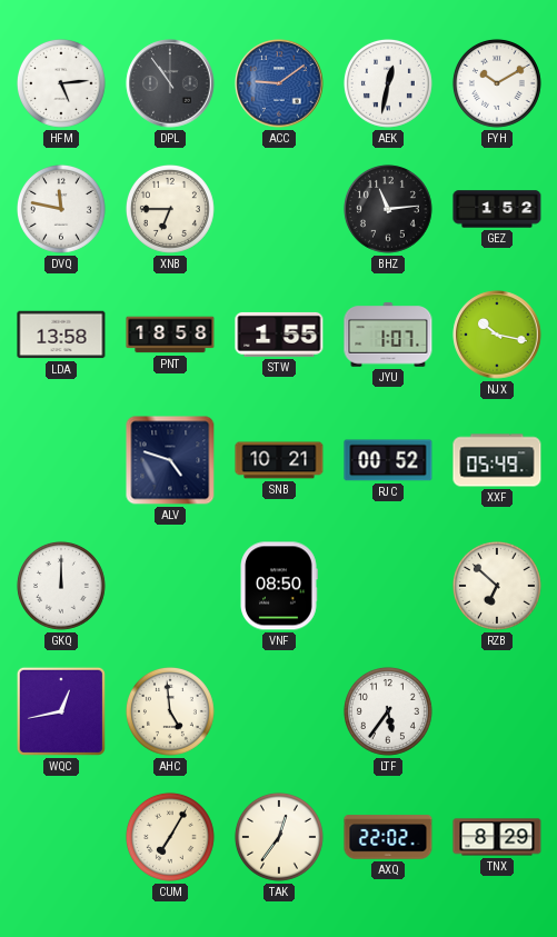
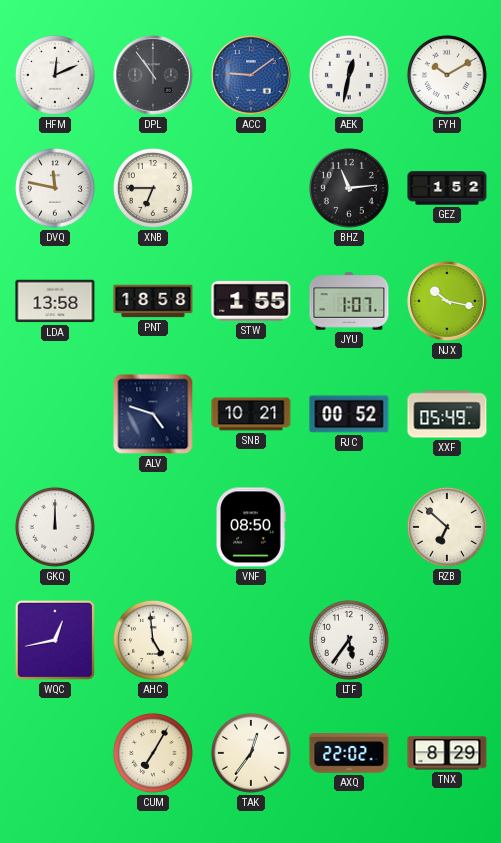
HFM: 5:14 -> 12:11
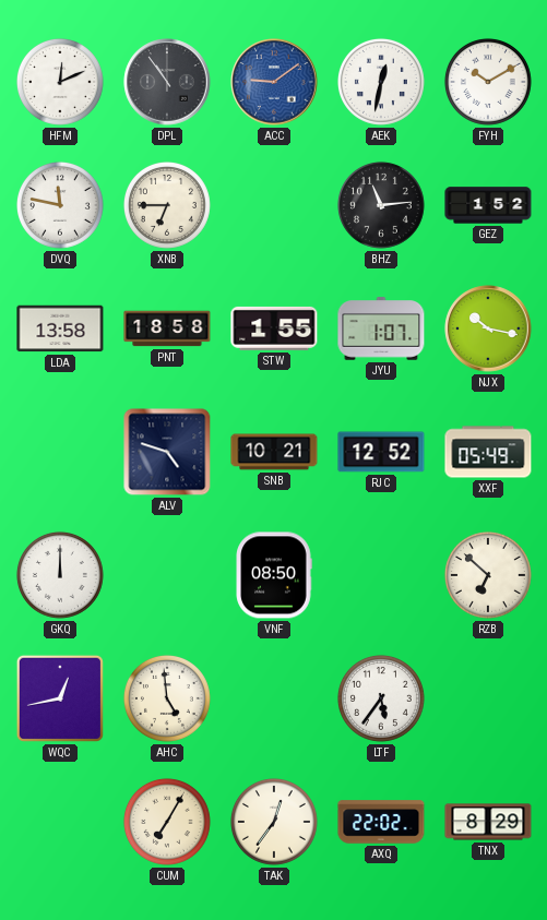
RJC: 00:52 -> 12:52
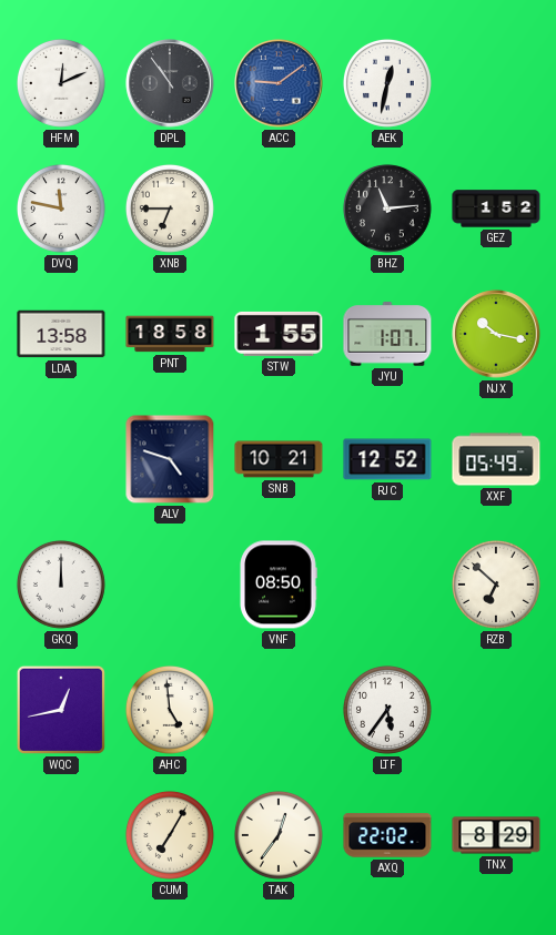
FYH: 10:10 -> none
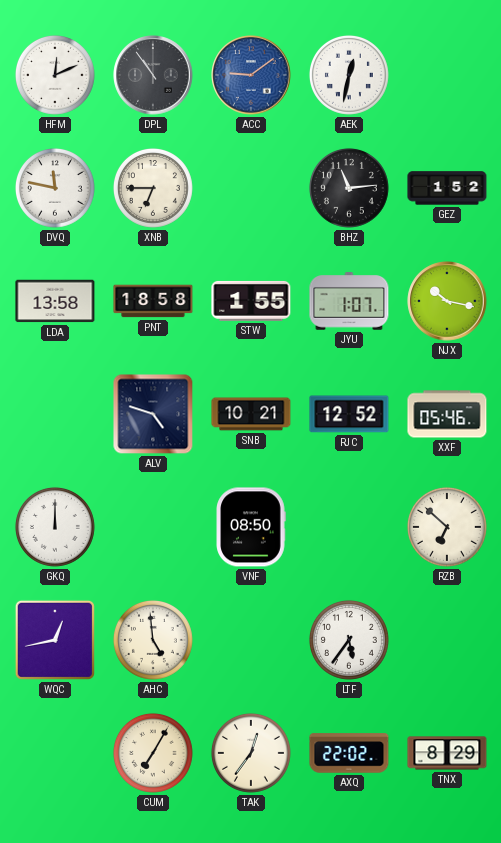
XXF: 05:49 -> 05:46
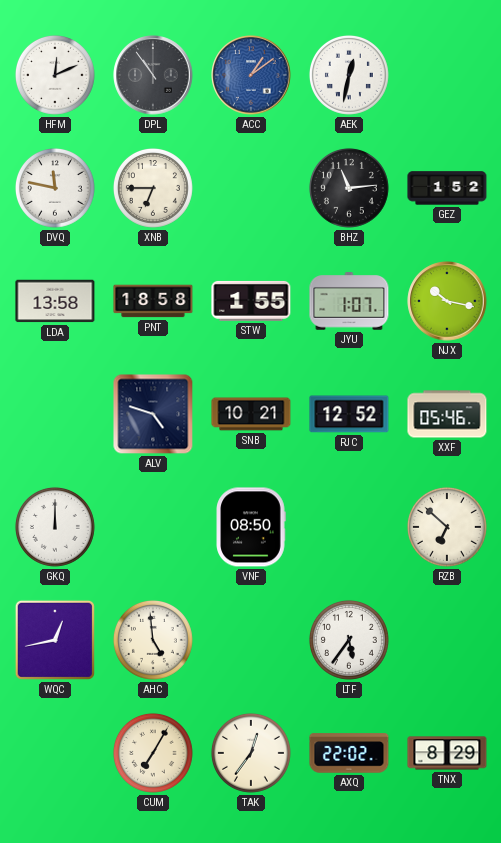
ACC: 9:09 -> 1:09
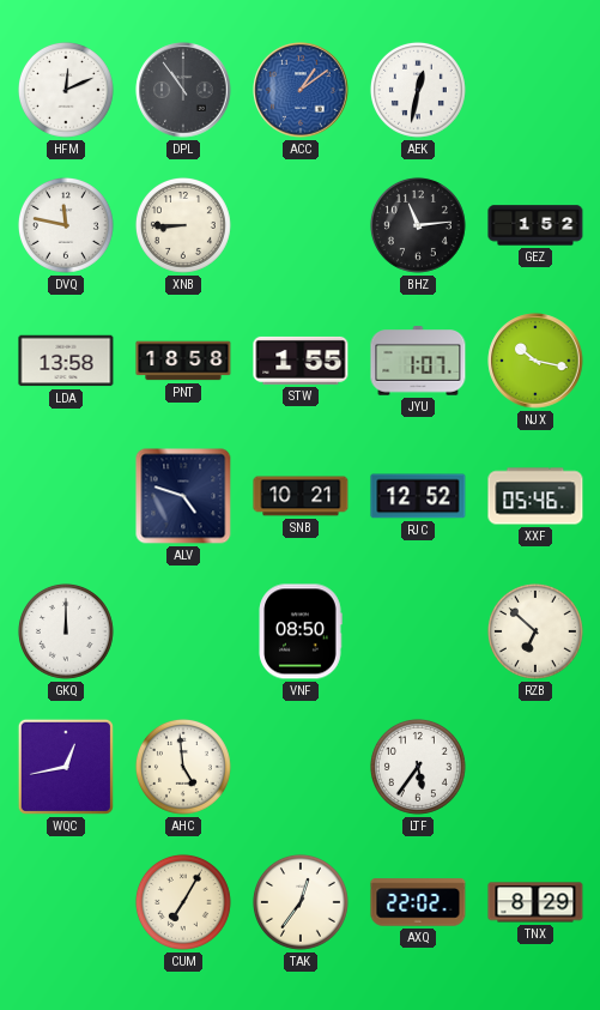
XNB: 6:45 -> 8:45
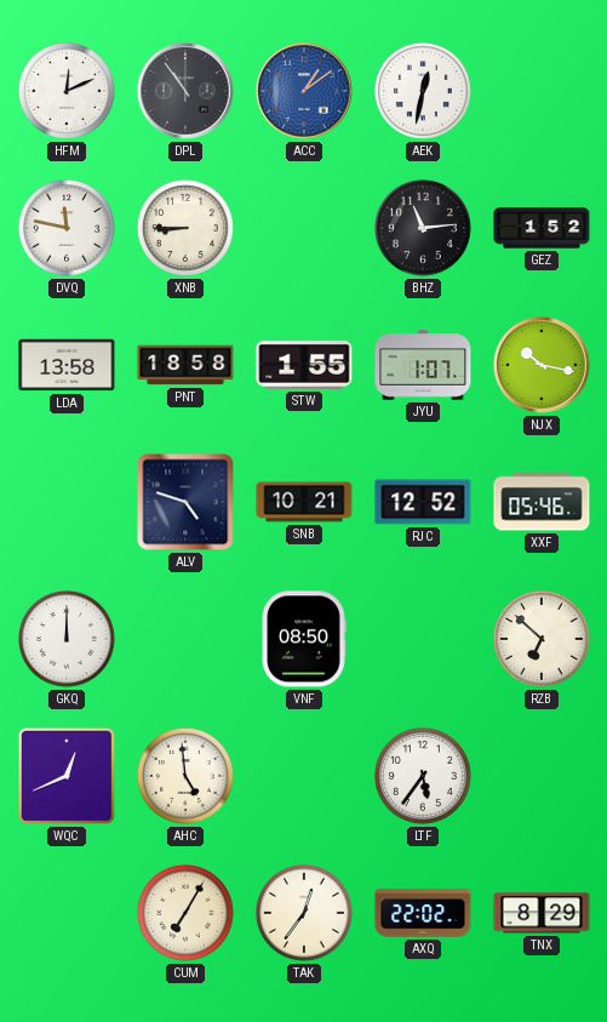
WQC: 12:43 -> 12:41
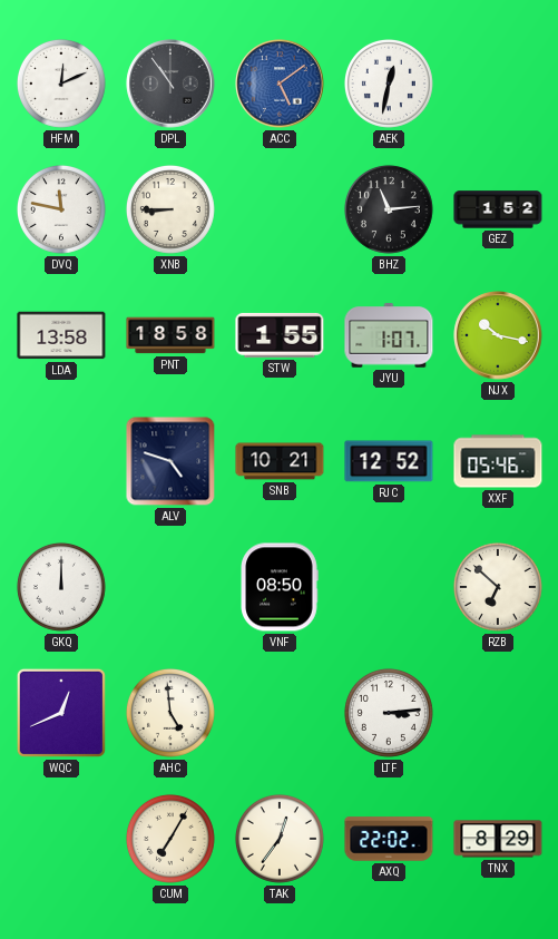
ACC: 1:09 -> 5:09
LTF: 5:36 -> 3:14
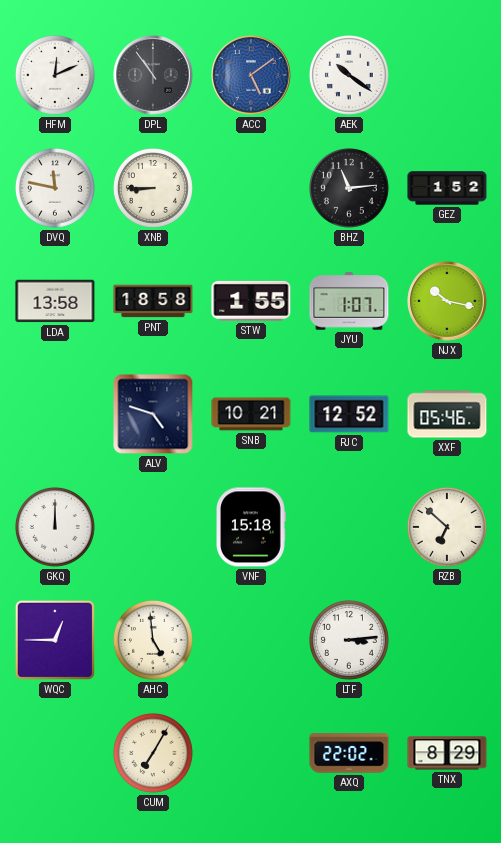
AEK: 12:32 -> 10:21
VNF: 08:50 -> 15:18
WQC: 12:41 -> 12:45
TAK: 12:36 -> none
